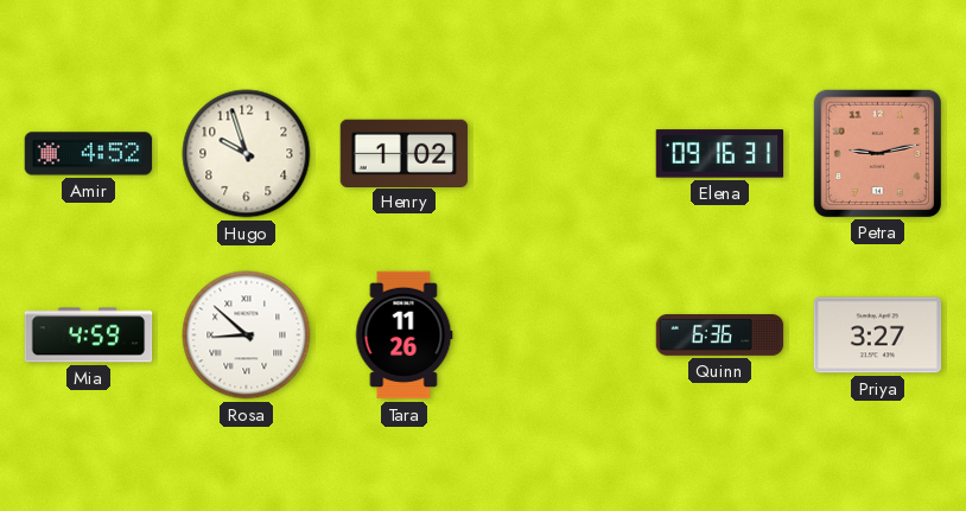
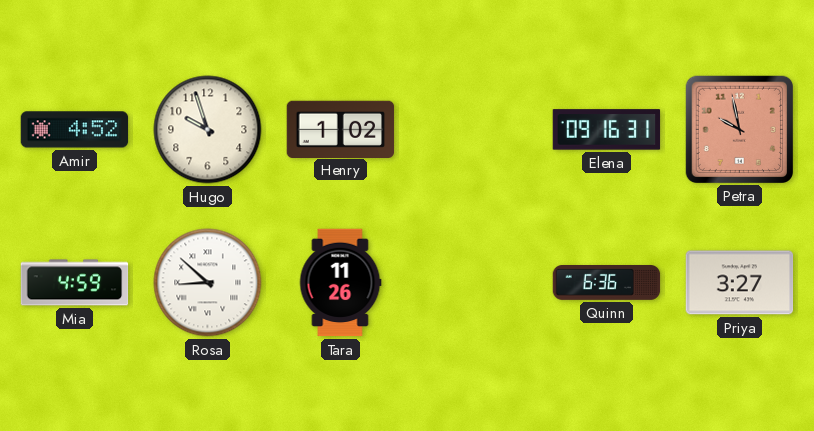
Petra: 9:13 -> 9:58
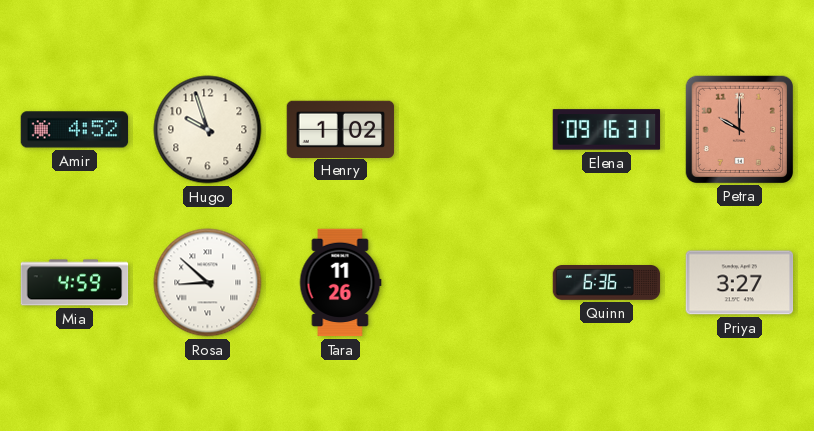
Petra: 9:58 -> 10:00
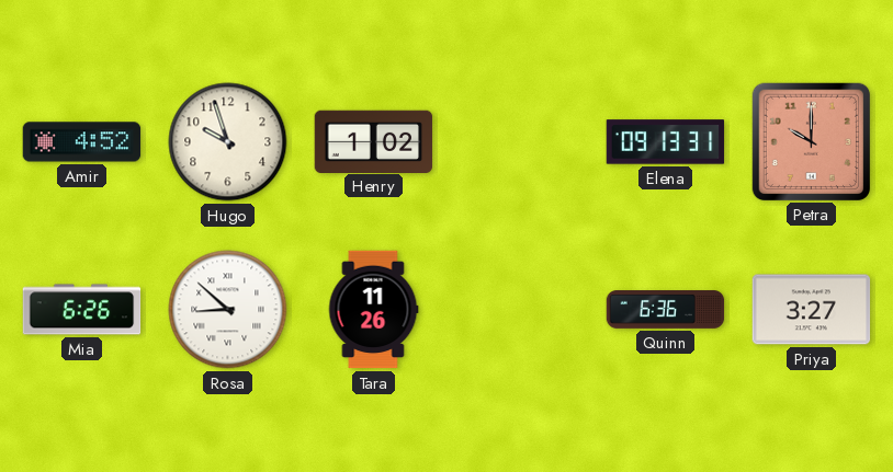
Elena: 09:16 -> 09:13
Mia: 4:59 -> 6:26
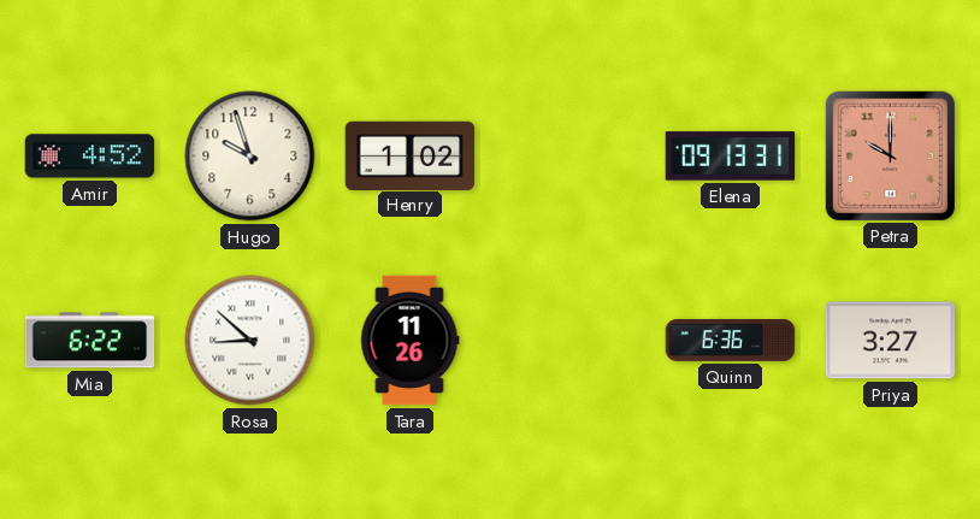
Mia: 6:26 -> 6:22
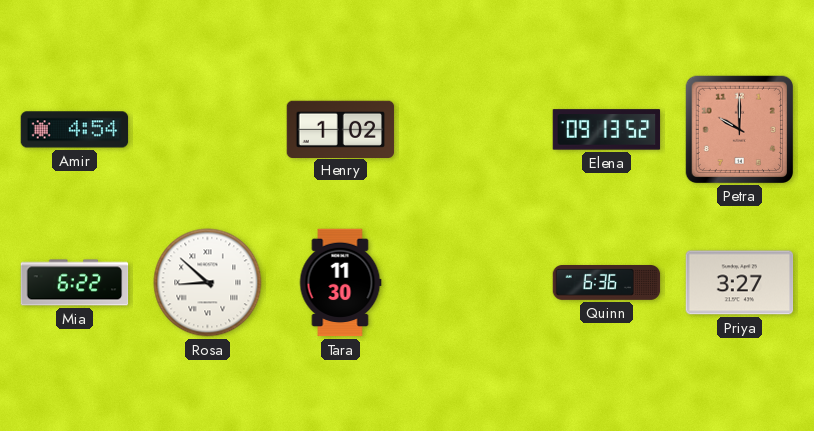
Amir: 4:52 -> 4:54
Hugo: 9:57 -> none
Elena: 09:13:31 -> 09:13:52
Tara: 11:26 -> 11:30
